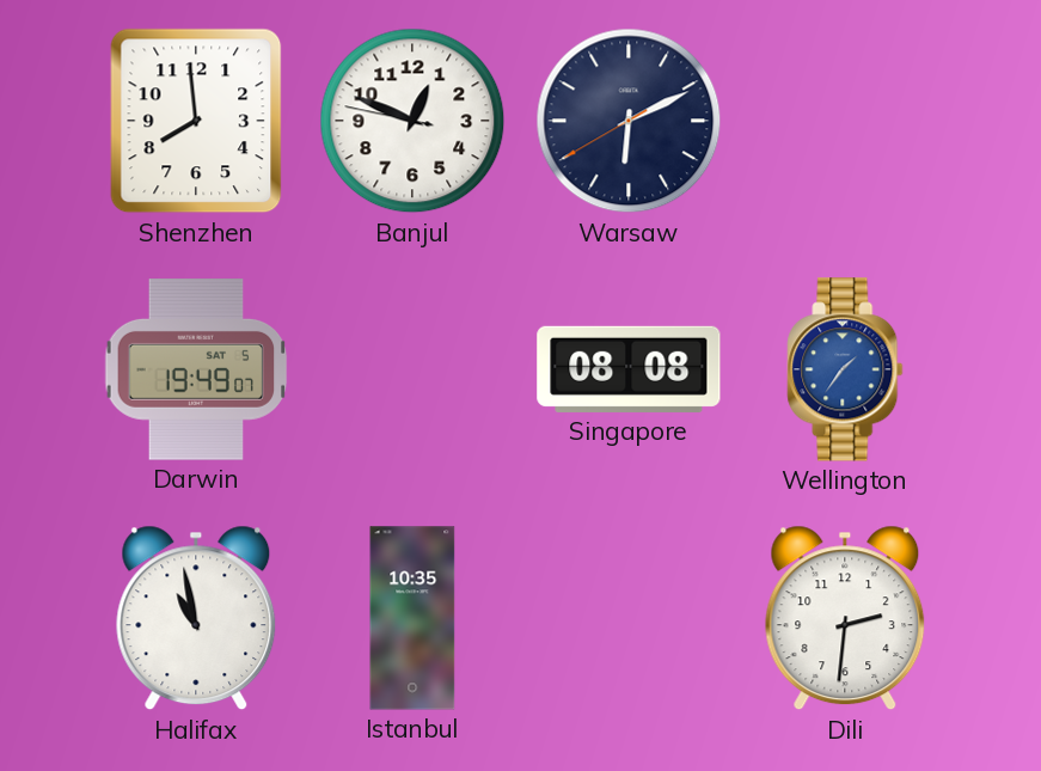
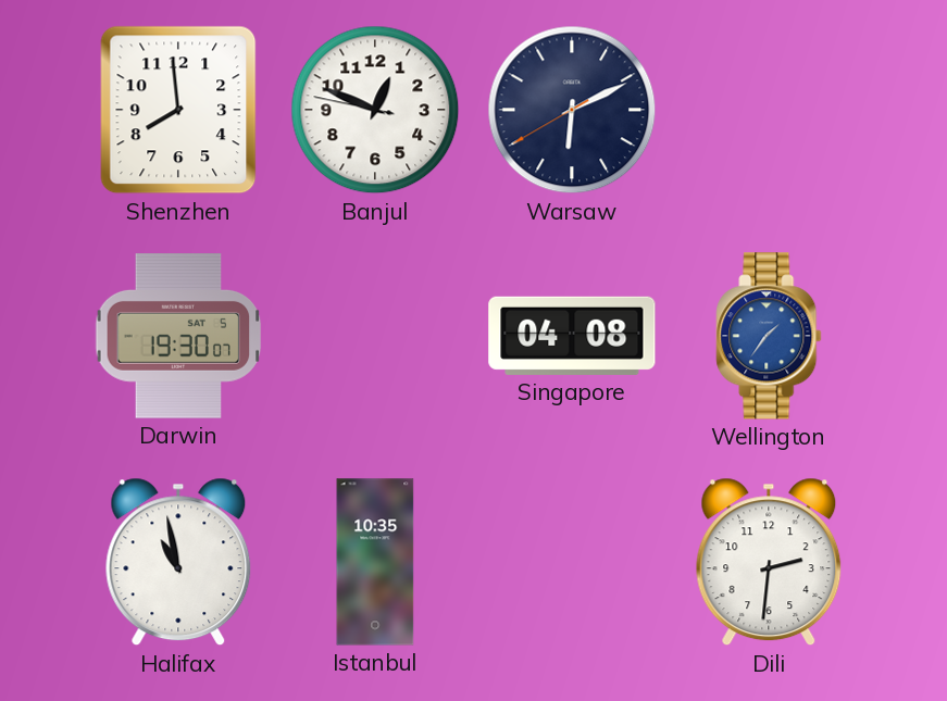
Darwin: 19:49 -> 19:30
Singapore: 08:08 -> 04:08
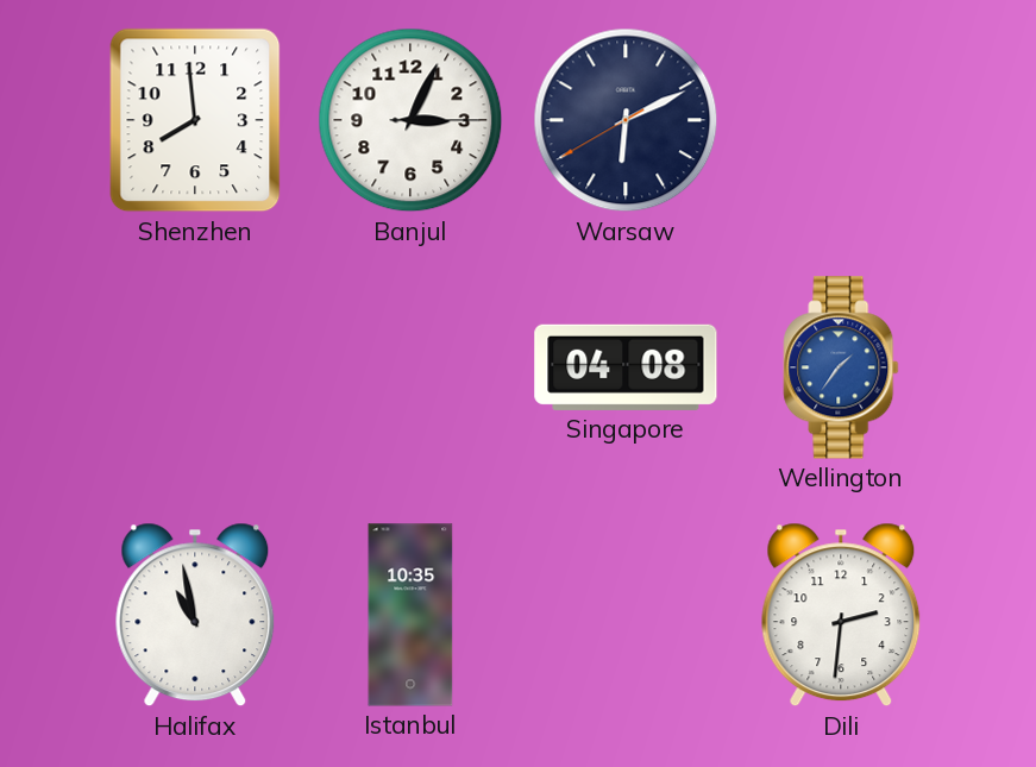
Banjul: 12:48 -> 3:04
Darwin: 19:30 -> none
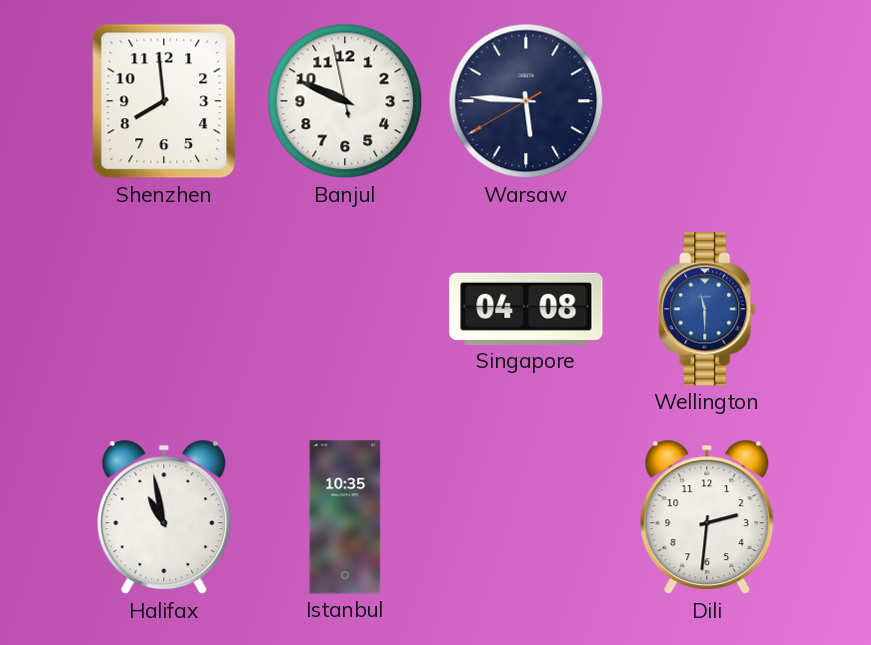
Banjul: 3:04 -> 9:48
Warsaw: 6:10 -> 5:45
Wellington: 1:36 -> 11:30
